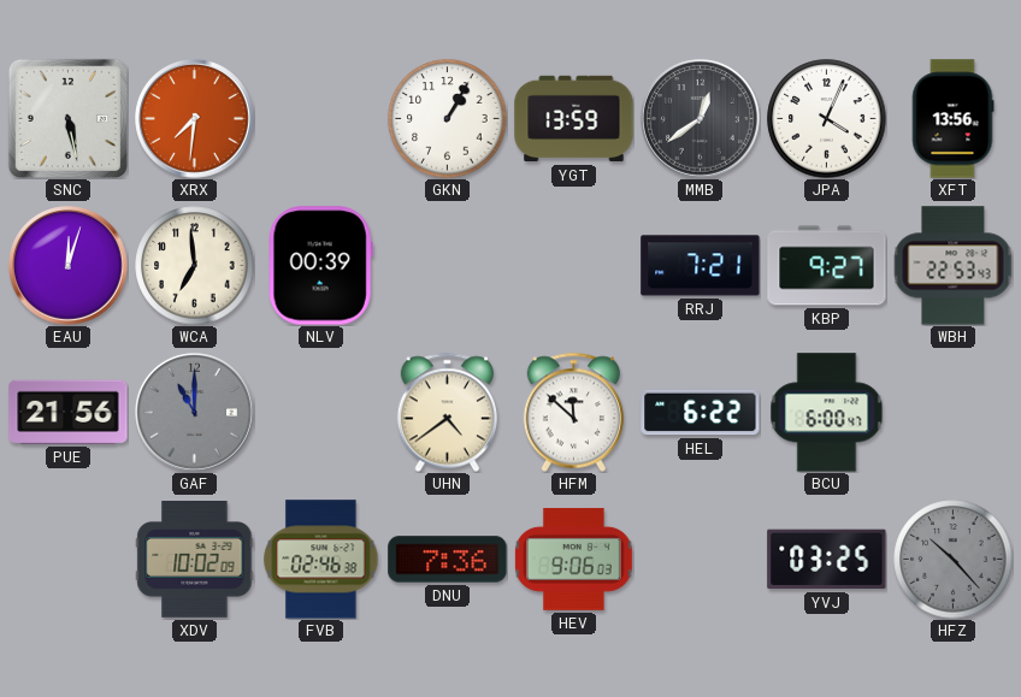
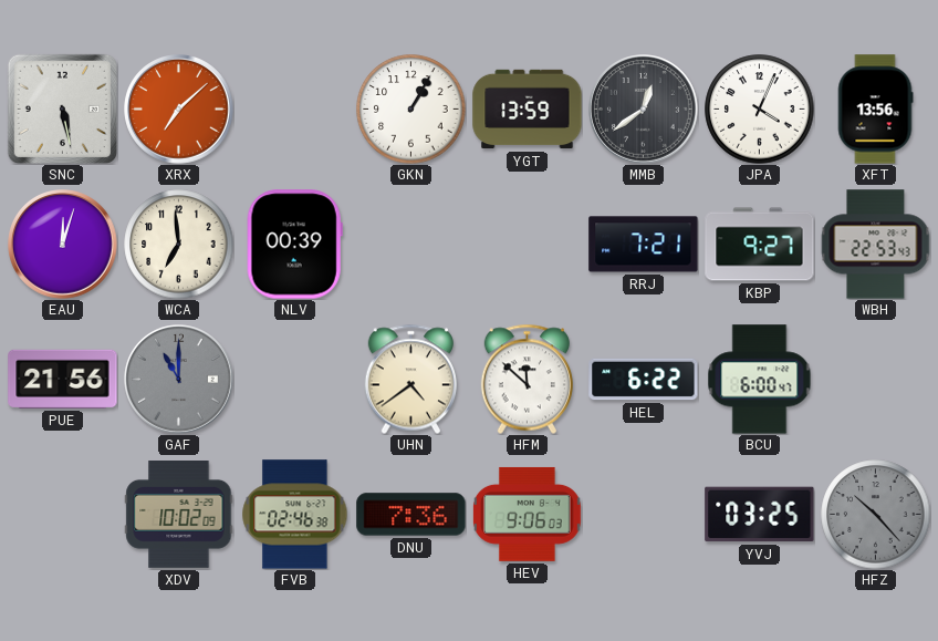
XRX: 7:31 -> 7:08
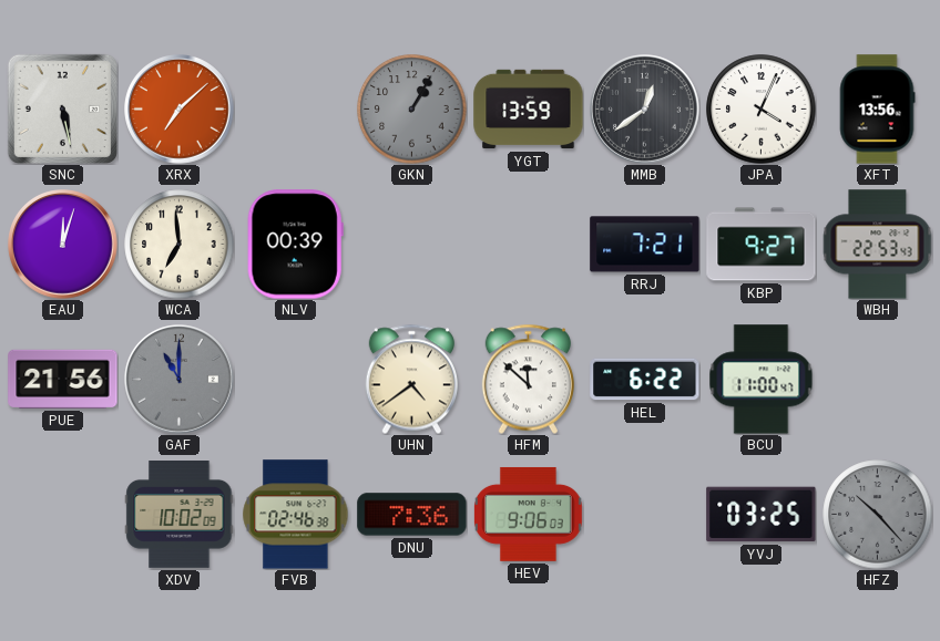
GKN dial: white -> grey
BCU: 6:00 -> 11:00
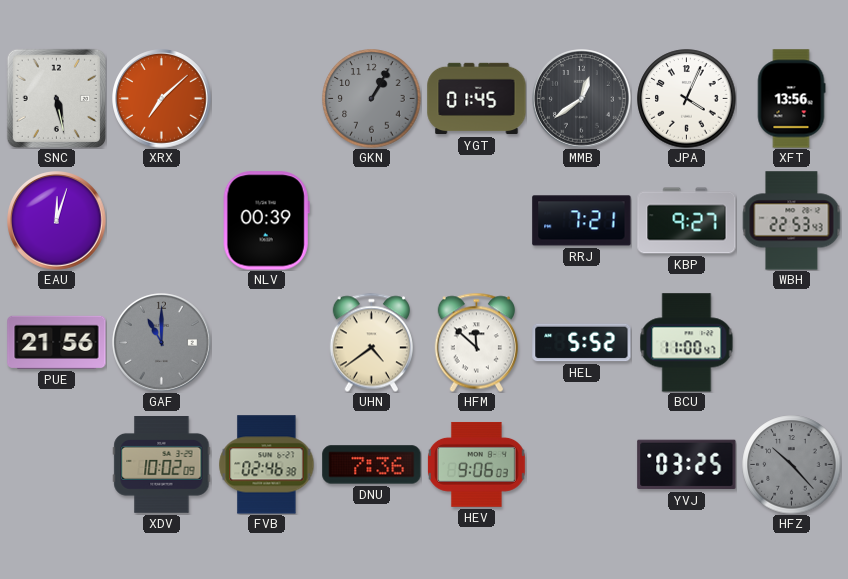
YGT: 13:59 -> 01:45
WCA: 6:59 -> none
HEL: 6:22 -> 5:52
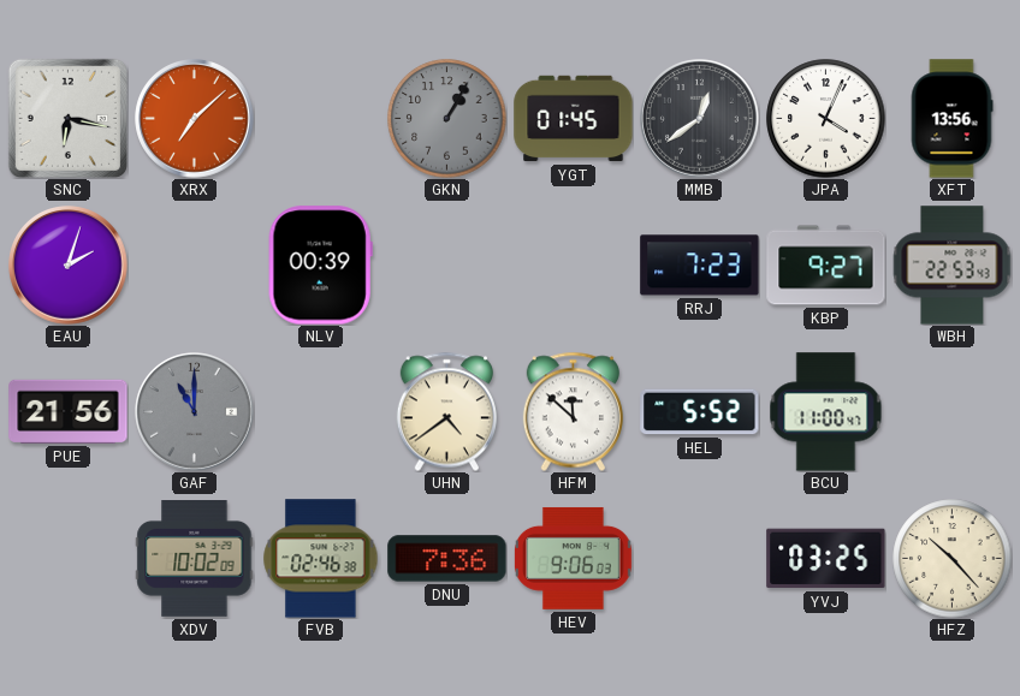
SNC: 5:28 -> 6:17
EAU: 12:03 -> 2:03
RRJ: 7:21 -> 7:23
HFZ dial: grey -> cream
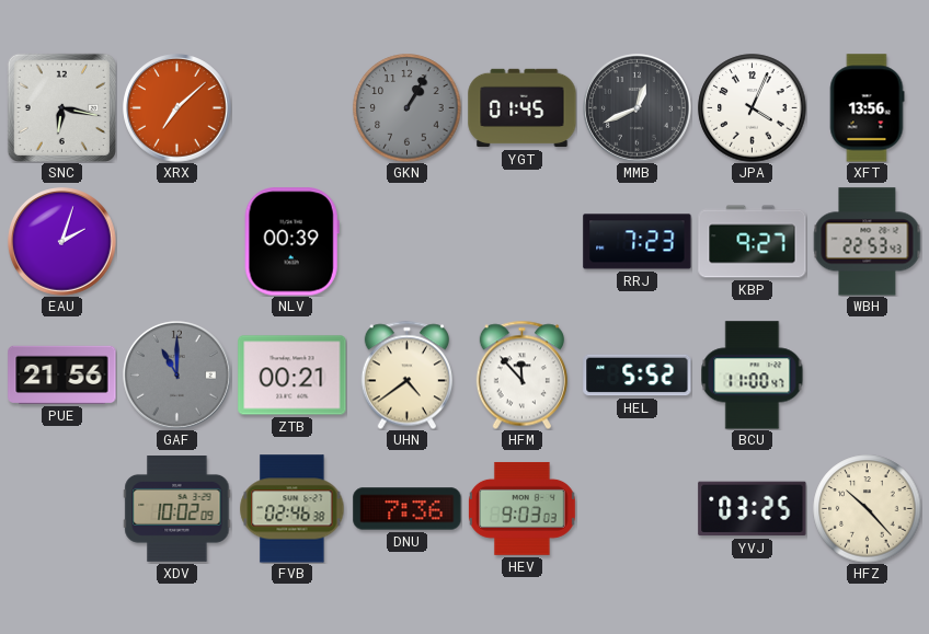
MMB: 12:39 -> 12:41
ZTB: none -> 00:21
HFM: 11:52 -> 11:53
HEV: 9:06 -> 9:03
